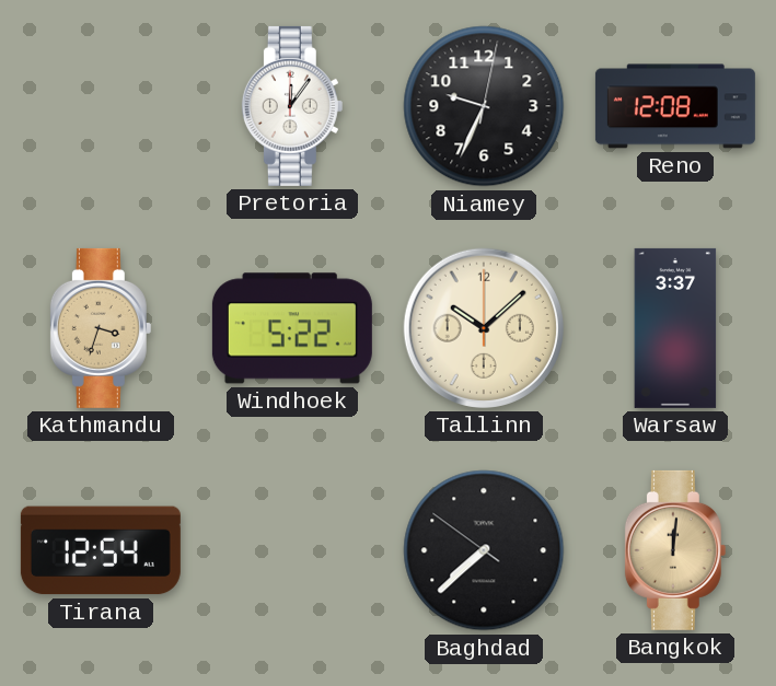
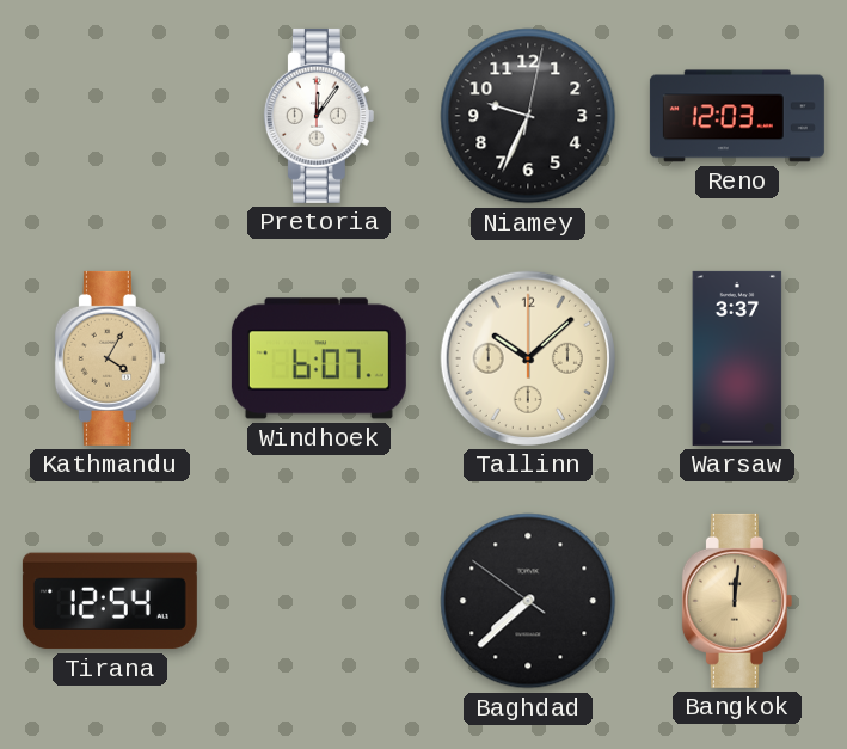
Reno: 12:08 -> 12:03
Kathmandu: 3:33 -> 4:05
Windhoek: 5:22 -> 6:07
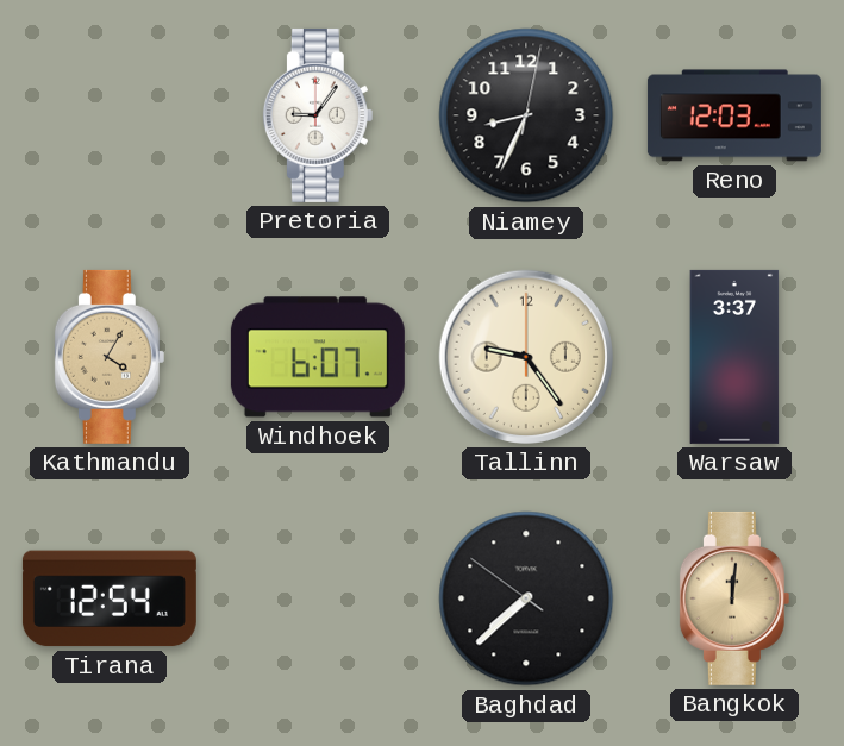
Pretoria: 12:06 -> 9:06
Niamey: 9:34 -> 8:34
Tallinn: 10:08 -> 9:24
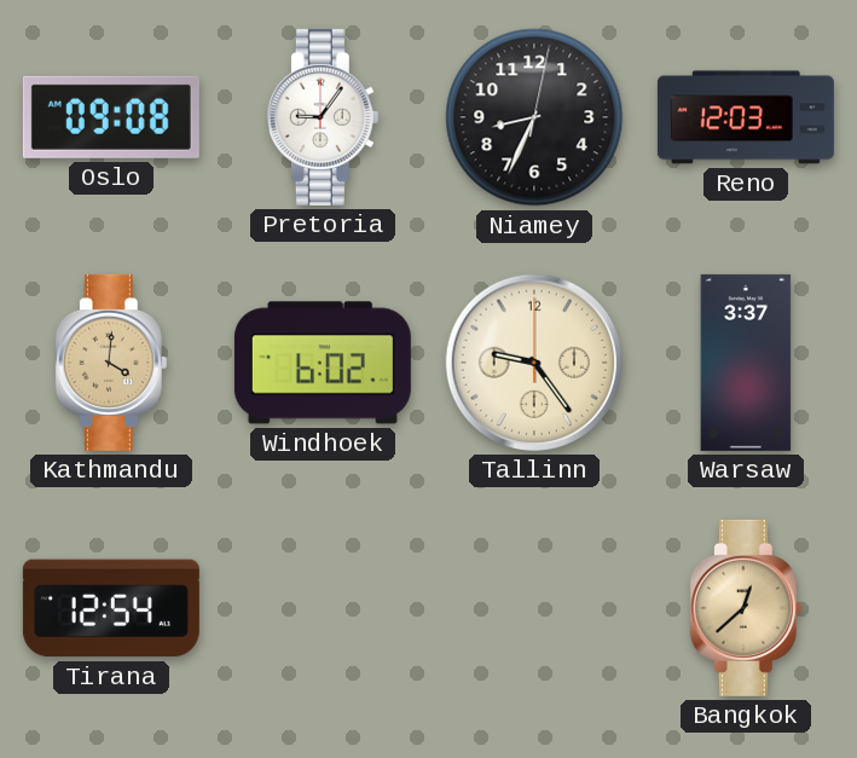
Oslo: none -> 09:08
Kathmandu: 4:05 -> 4:01
Windhoek: 6:07 -> 6:02
Baghdad: 7:37 -> none
Bangkok: 12:01 -> 12:38
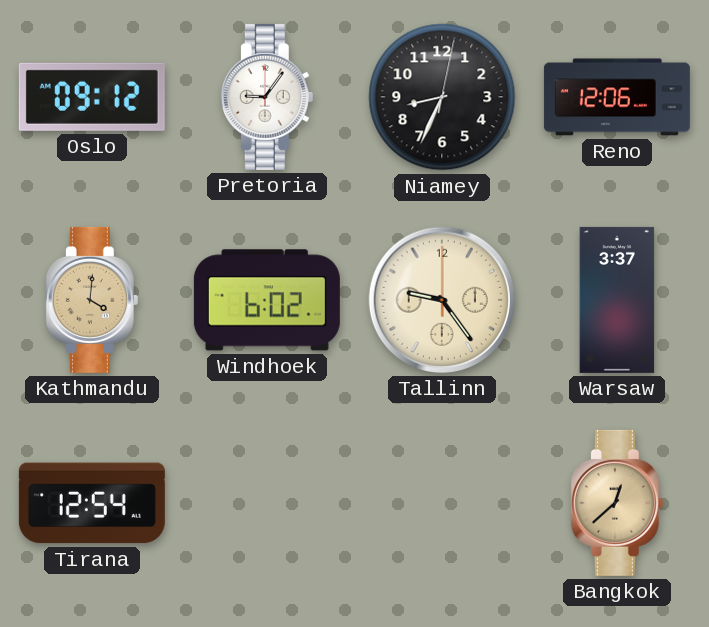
Oslo: 09:08 -> 09:12
Reno: 12:03 -> 12:06
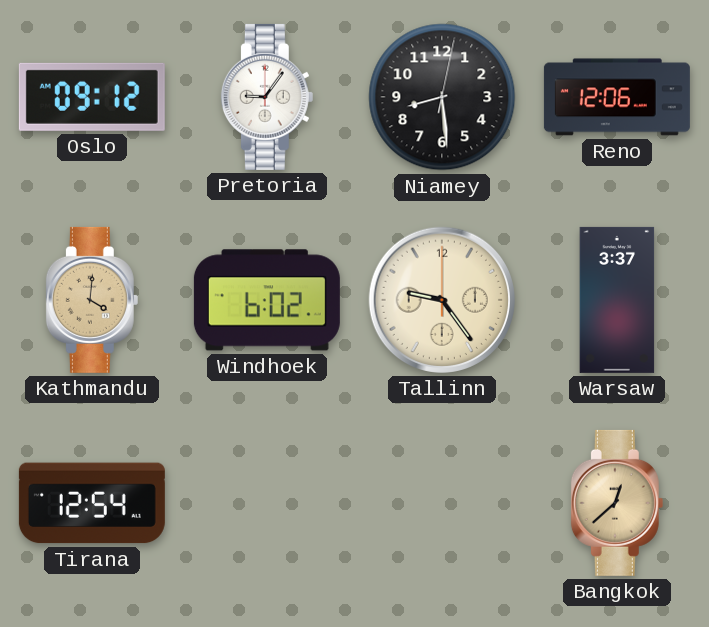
Niamey: 8:34 -> 8:29
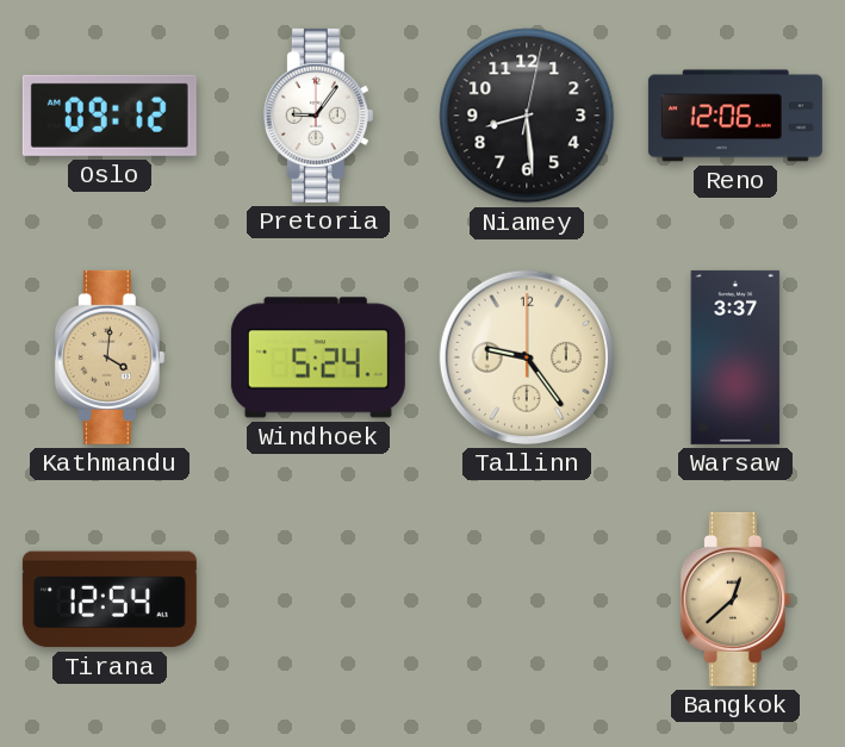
Windhoek: 6:02 -> 5:24
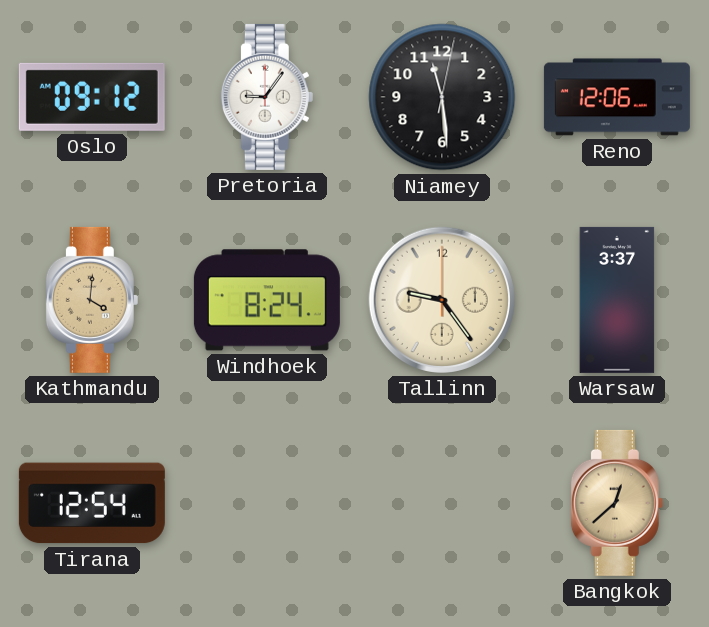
Niamey: 8:29 -> 11:29
Windhoek: 5:24 -> 8:24
